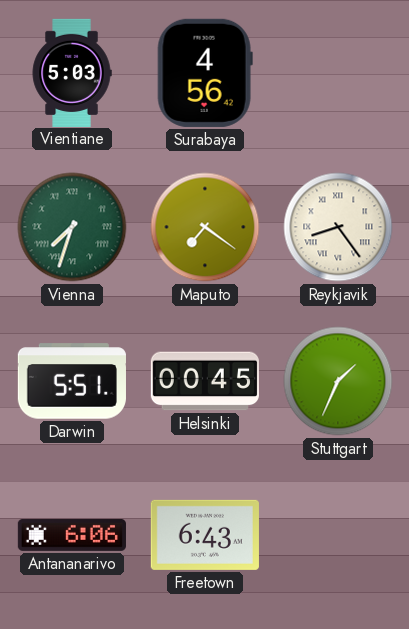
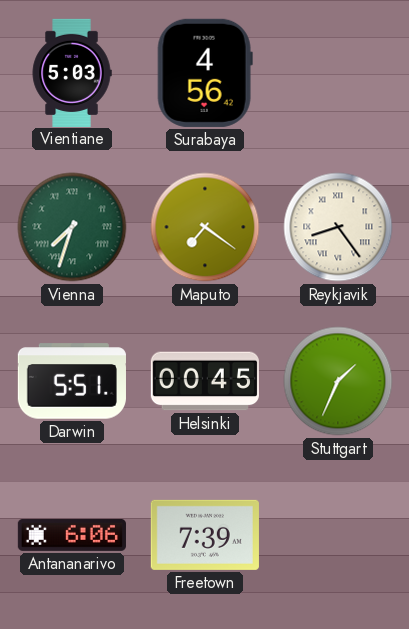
Freetown: 6:43 -> 7:39
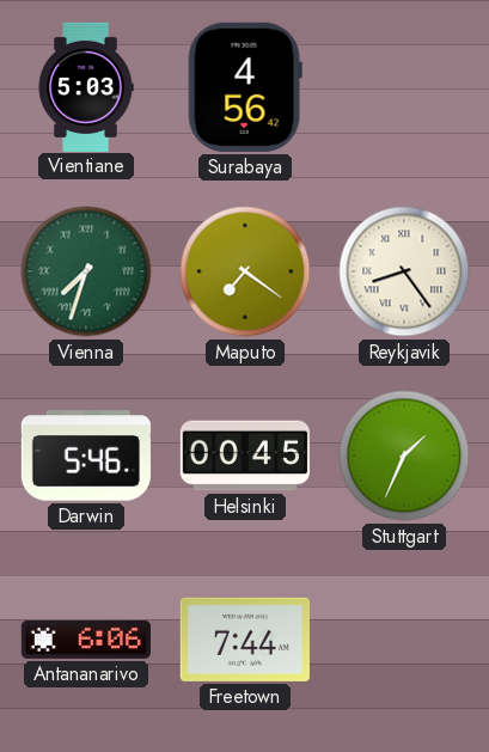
Darwin: 5:51 -> 5:46
Freetown: 7:39 -> 7:44
